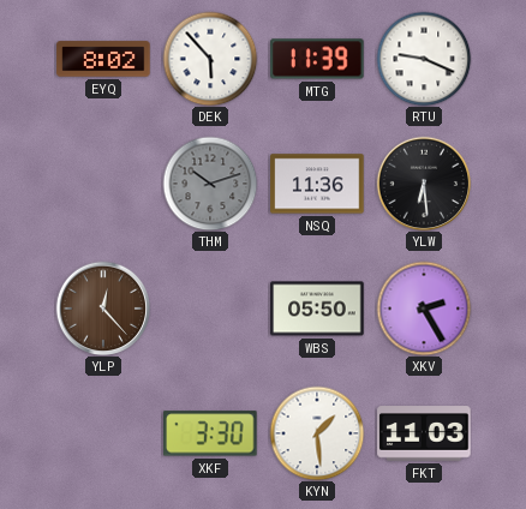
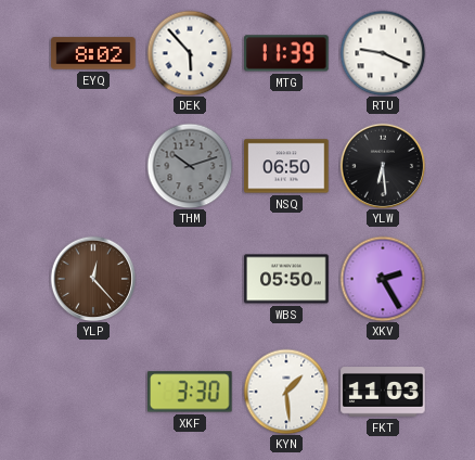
NSQ: 11:36 -> 06:50
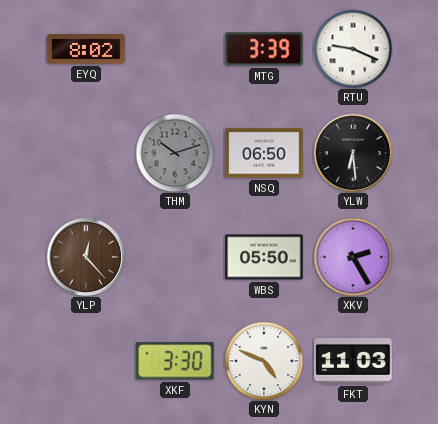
DEK: 5:53 -> none
MTG: 11:39 -> 3:39
KYN: 1:29 -> 4:49
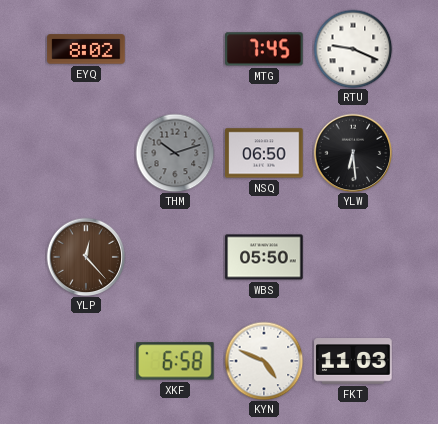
MTG: 3:39 -> 7:45
XKV: 2:25 -> none
XKF: 3:30 -> 6:58
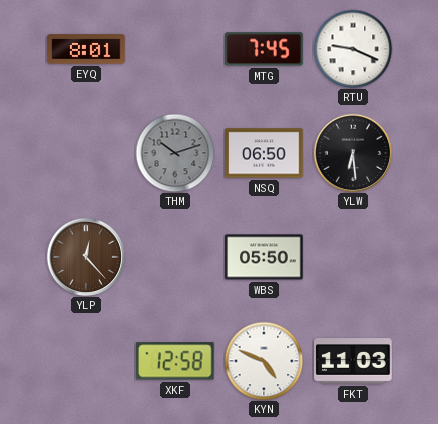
EYQ: 8:02 -> 8:01
XKF: 6:58 -> 12:58
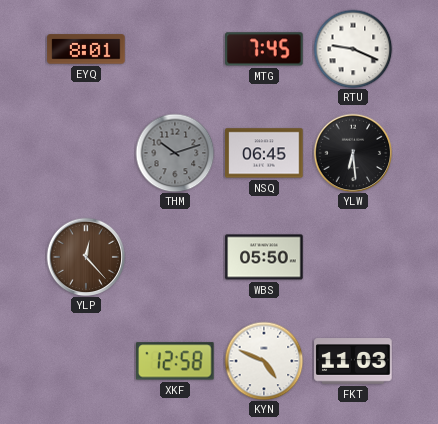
NSQ: 06:50 -> 06:45
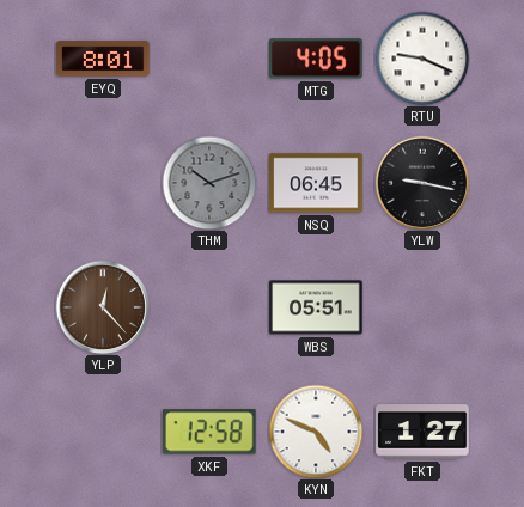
MTG: 7:45 -> 4:05
YLW: 6:29 -> 9:17
WBS: 05:50 -> 05:51
FKT: 11:03 -> 1:27
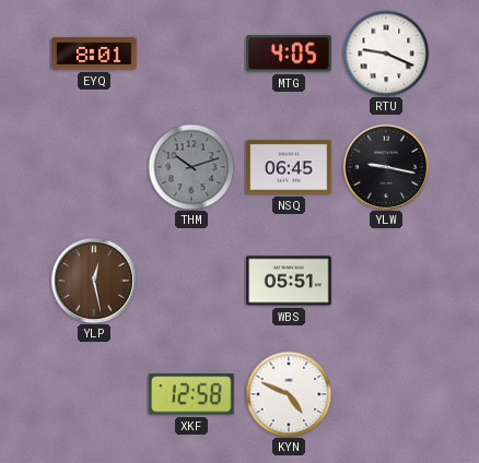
YLP: 12:23 -> 12:28
FKT: 1:27 -> none
